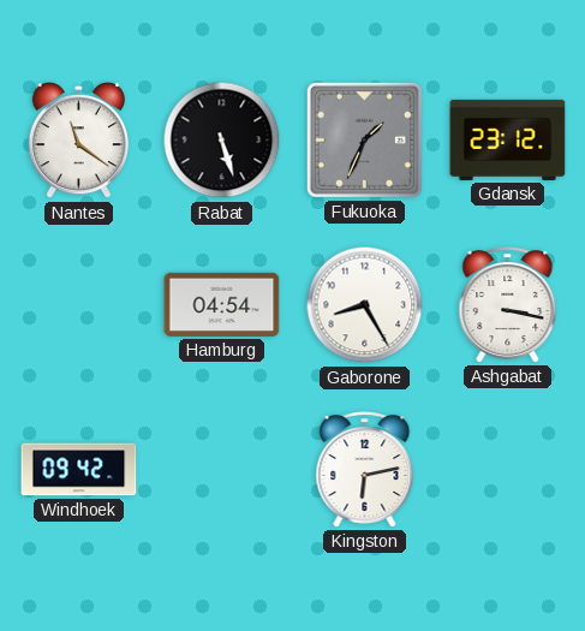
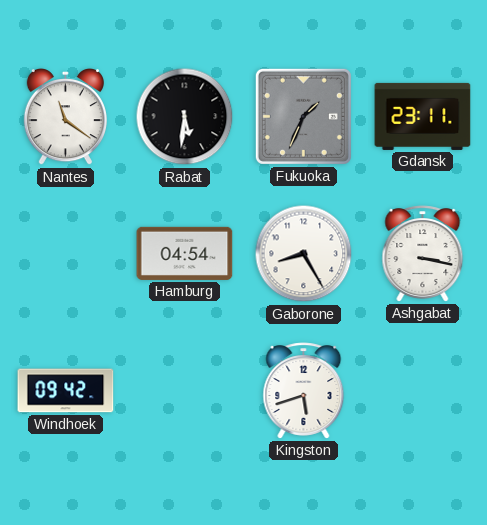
Rabat: 5:27 -> 5:31
Gdansk: 23:12 -> 23:11
Kingston: 6:13 -> 5:42
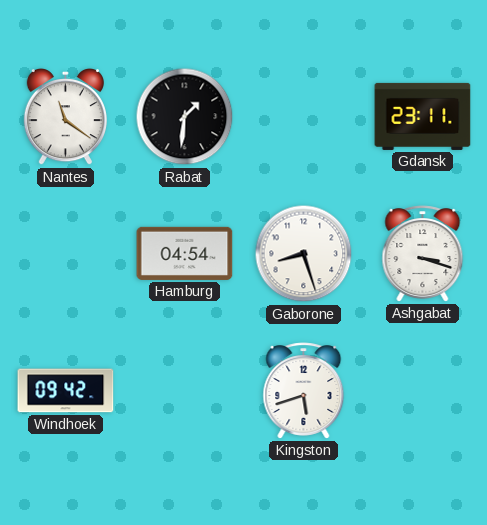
Rabat: 5:31 -> 1:31
Fukuoka: 1:34 -> none
Gaborone: 8:25 -> 8:27
Ashgabat: 3:17 -> 3:18
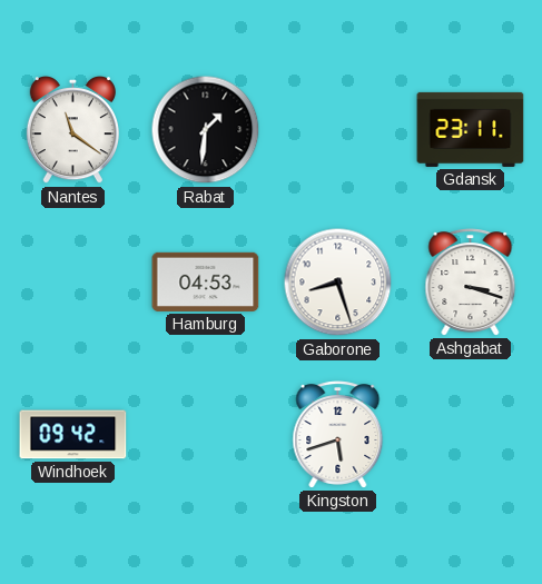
Hamburg: 04:54 -> 04:53
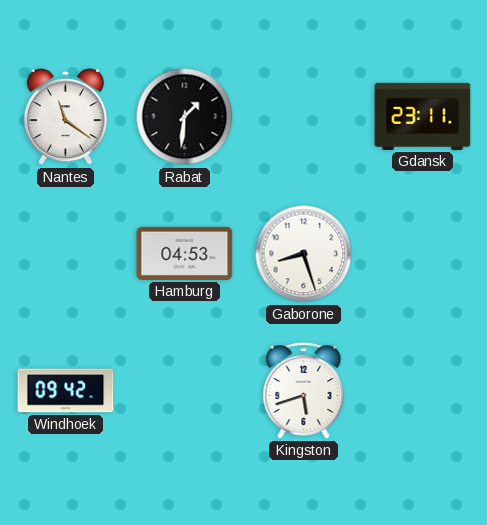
Ashgabat: 3:18 -> none
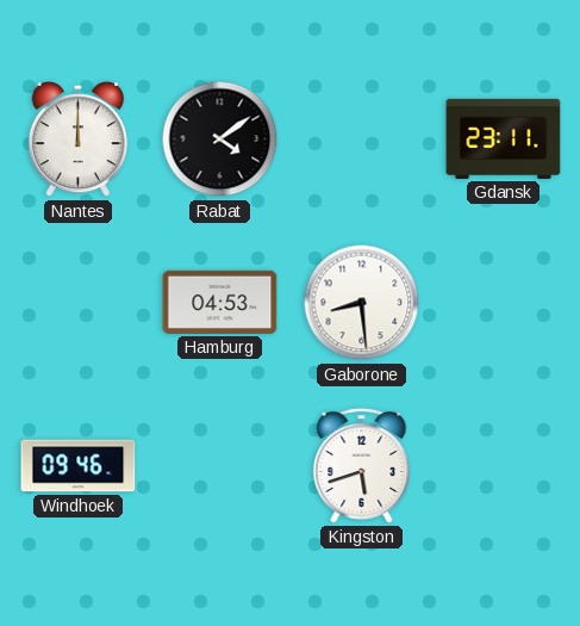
Nantes: 11:21 -> 12:00
Rabat: 1:31 -> 4:09
Gaborone: 8:27 -> 8:29
Windhoek: 09:42 -> 09:46
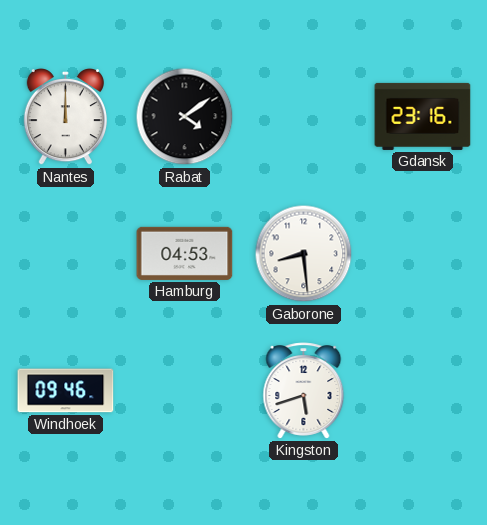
Gdansk: 23:11 -> 23:16
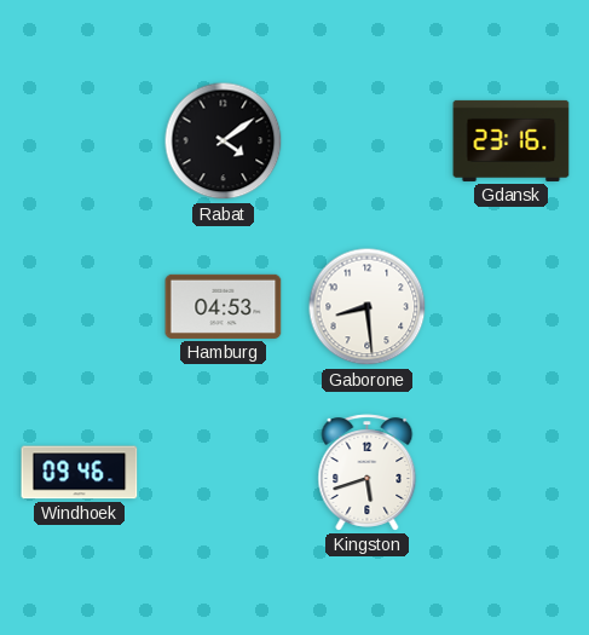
Nantes: 12:00 -> none
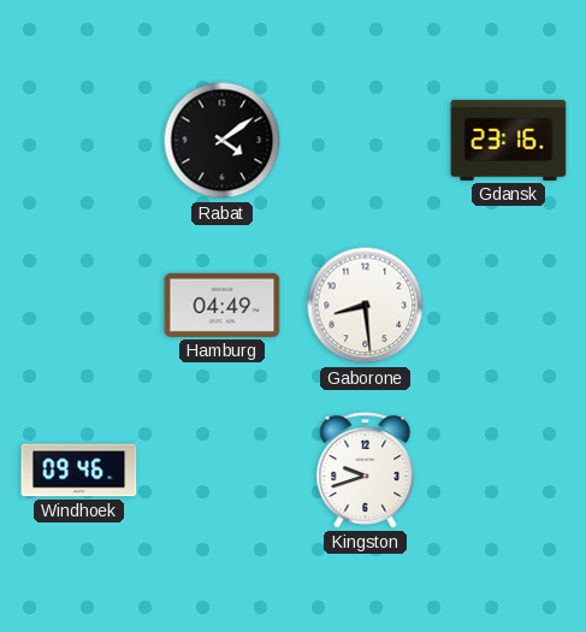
Hamburg: 04:53 -> 04:49
Kingston: 5:42 -> 9:42
